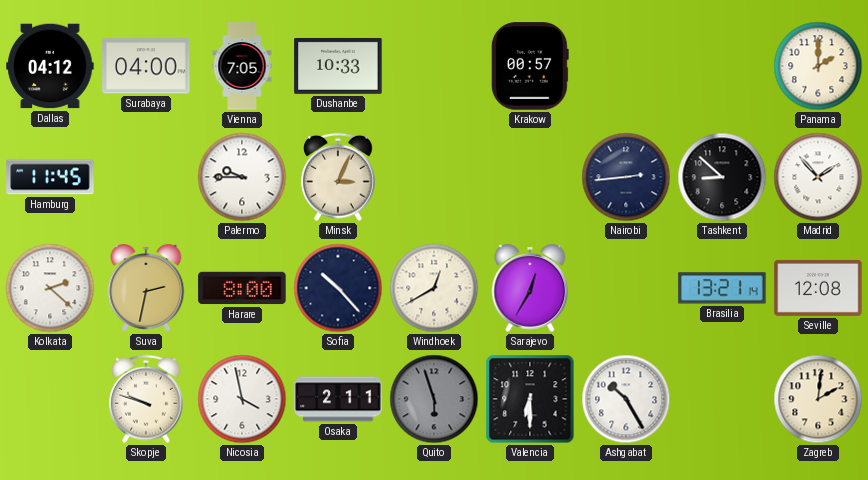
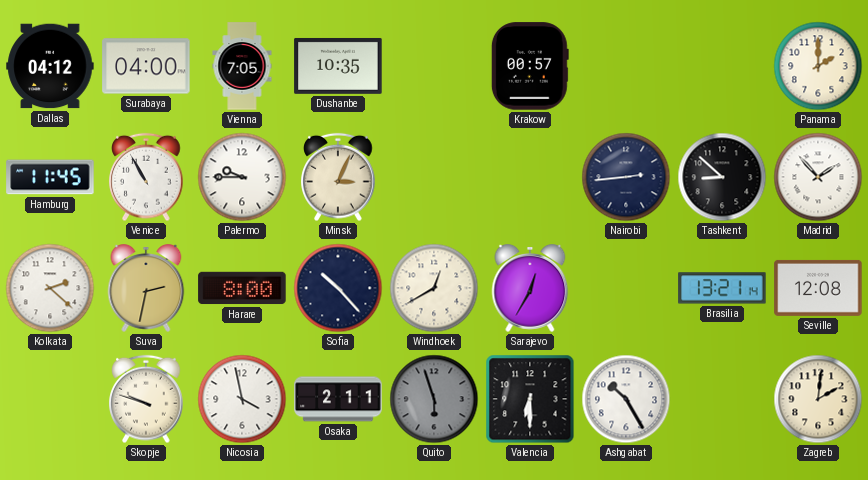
Dushanbe: 10:33 -> 10:35
Venice: none -> 10:55
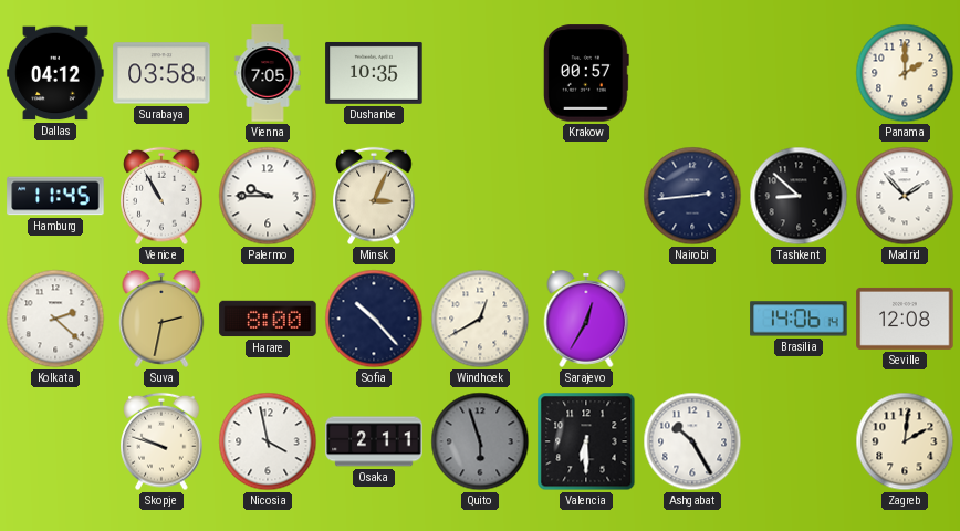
Surabaya: 04:00 -> 03:58
Brasilia: 13:21 -> 14:06
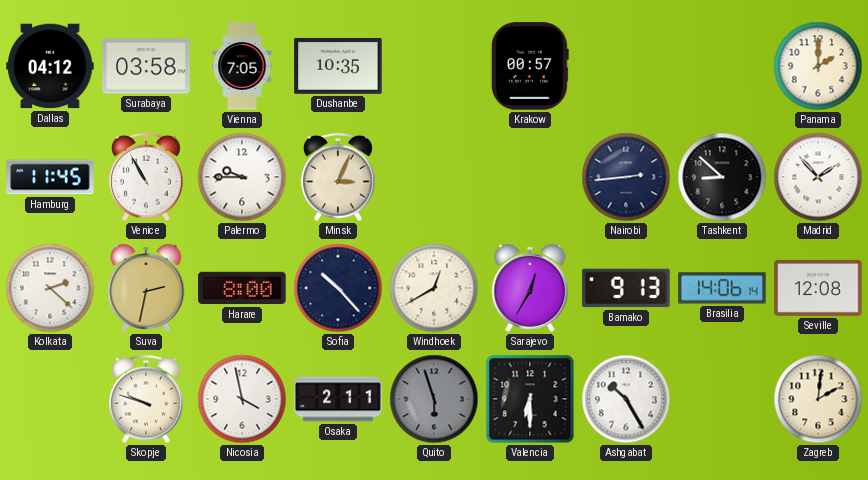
Bamako: none -> 9:13
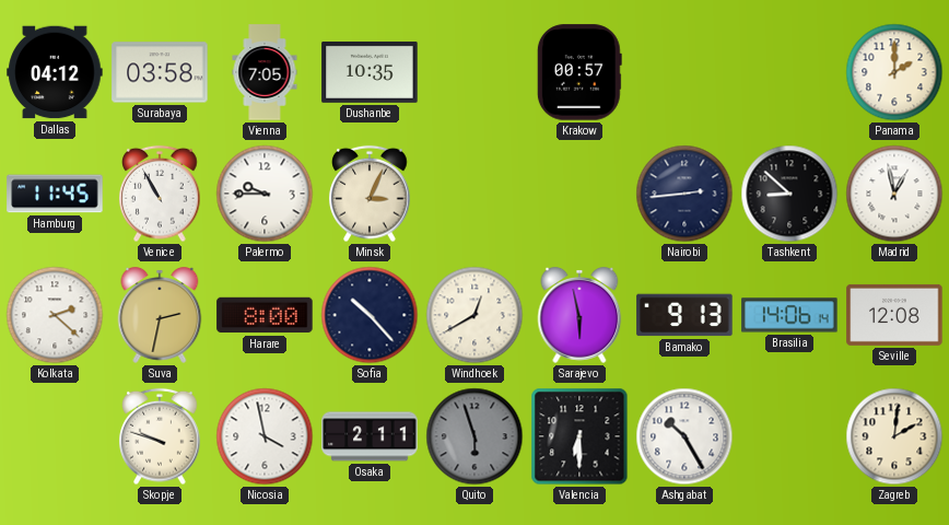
Madrid: 1:53 -> 12:58
Sarajevo: 12:35 -> 5:58
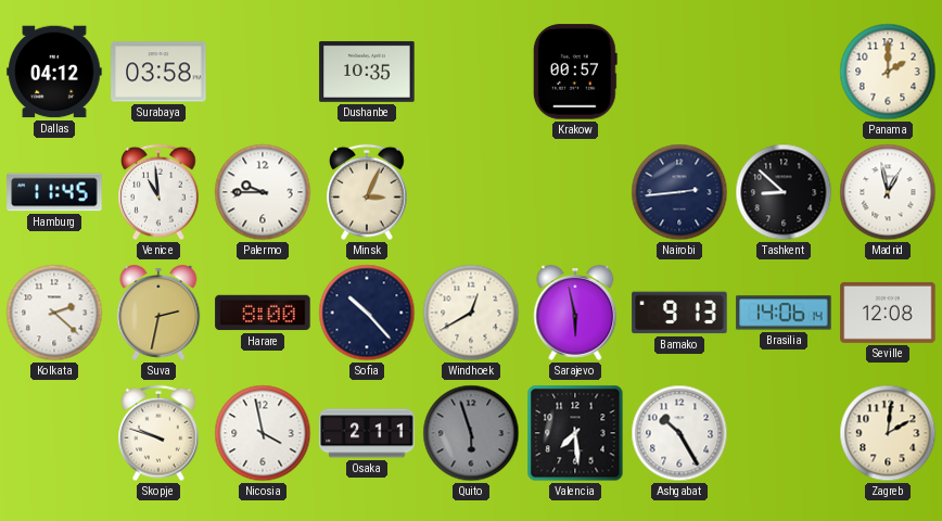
Vienna: 7:05 -> none
Venice: 10:55 -> 10:59
Valencia: 6:30 -> 7:29
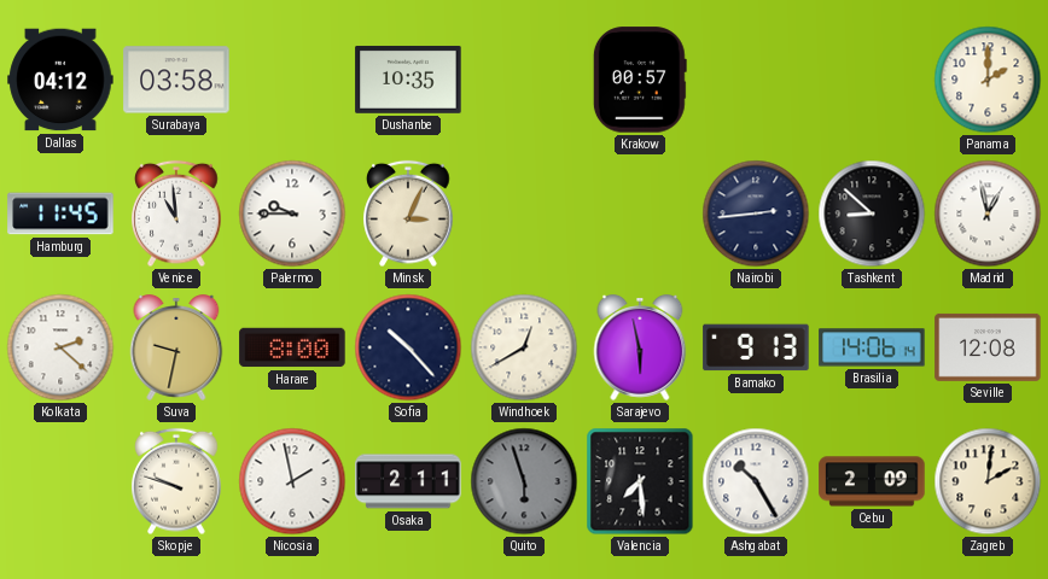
Suva: 2:32 -> 9:32
Nicosia: 3:58 -> 1:58
Cebu: none -> 2:09
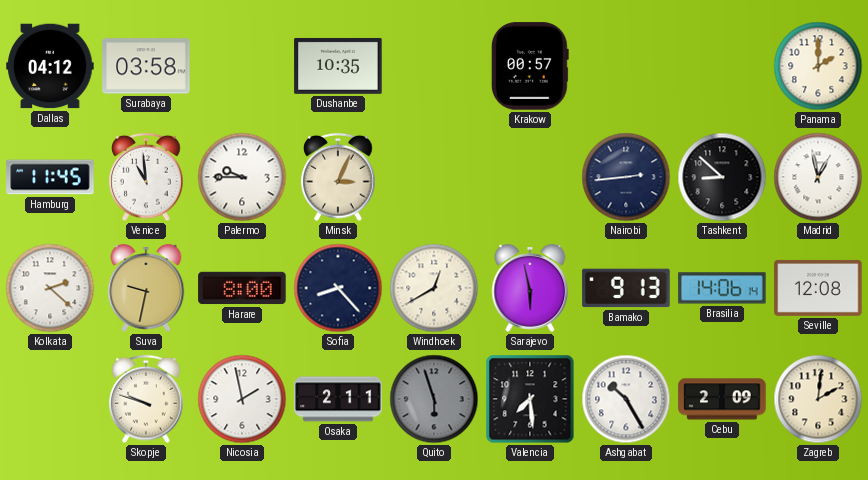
Sofia: 10:23 -> 8:23
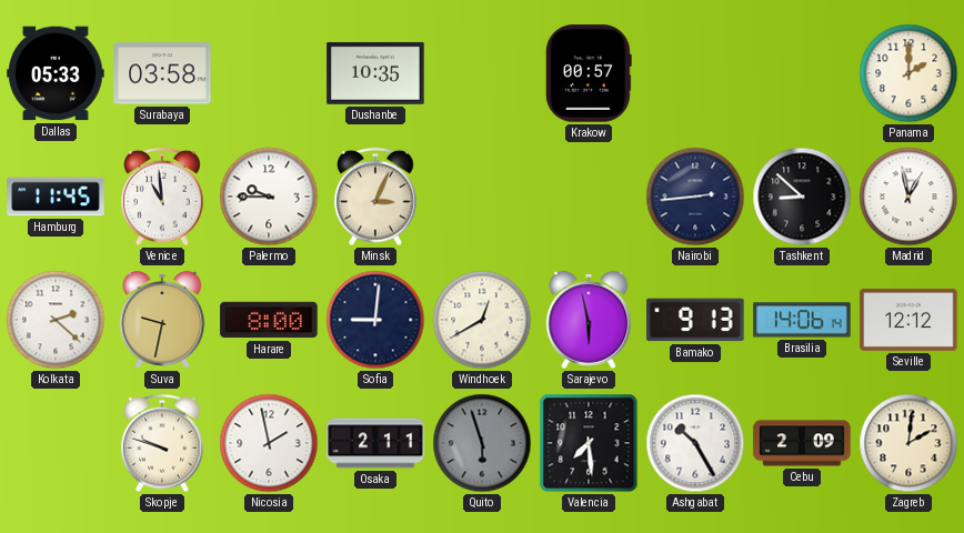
Dallas: 04:12 -> 05:33
Sofia: 8:23 -> 9:01
Seville: 12:08 -> 12:12
